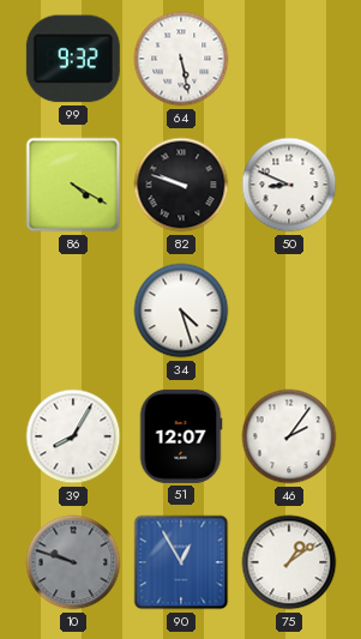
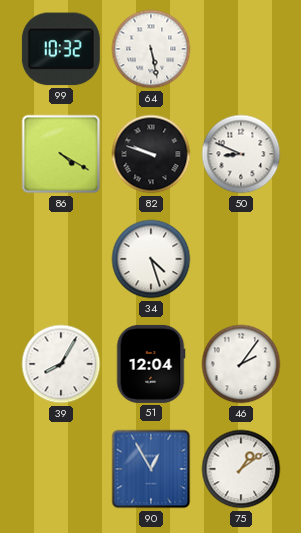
99: 9:32 -> 10:32
51: 12:07 -> 12:04
10: 9:48 -> none
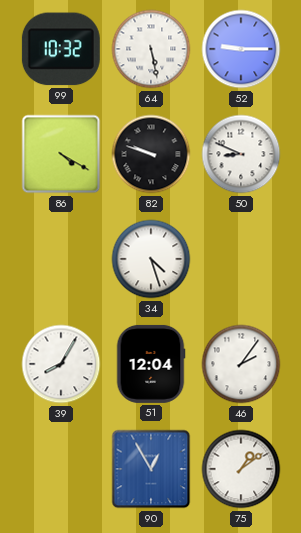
52: none -> 9:15
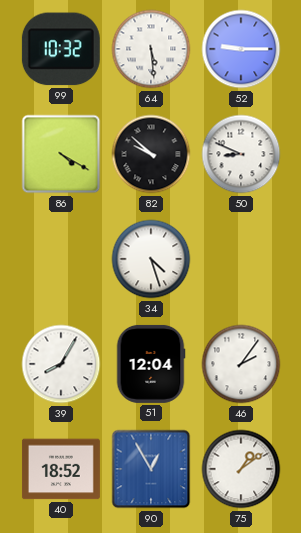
64: 5:28 -> 5:29
82: 9:48 -> 9:52
40: none -> 18:52
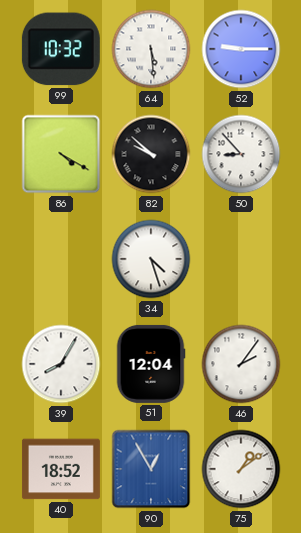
50: 8:49 -> 8:53
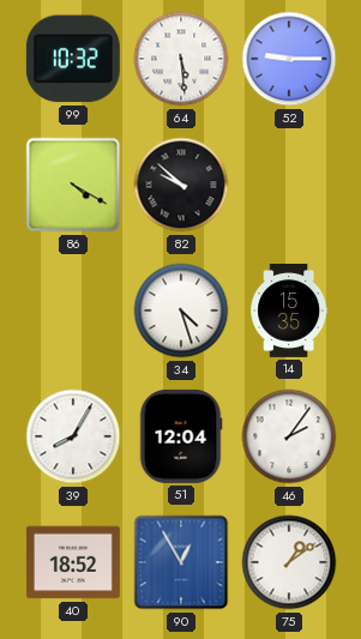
50: 8:53 -> none
14: none -> 15:35
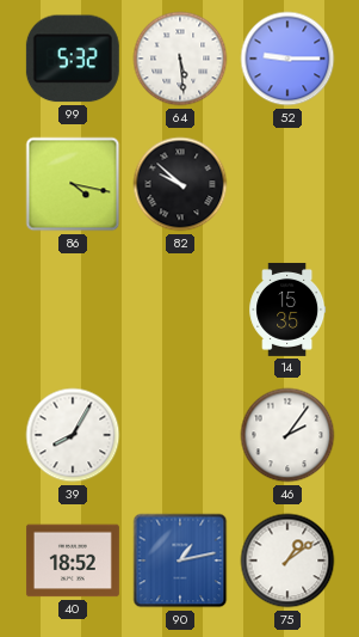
99: 10:32 -> 5:32
86: 4:20 -> 4:17
34: 4:27 -> none
51: 12:04 -> none
90: 12:55 -> 1:13
